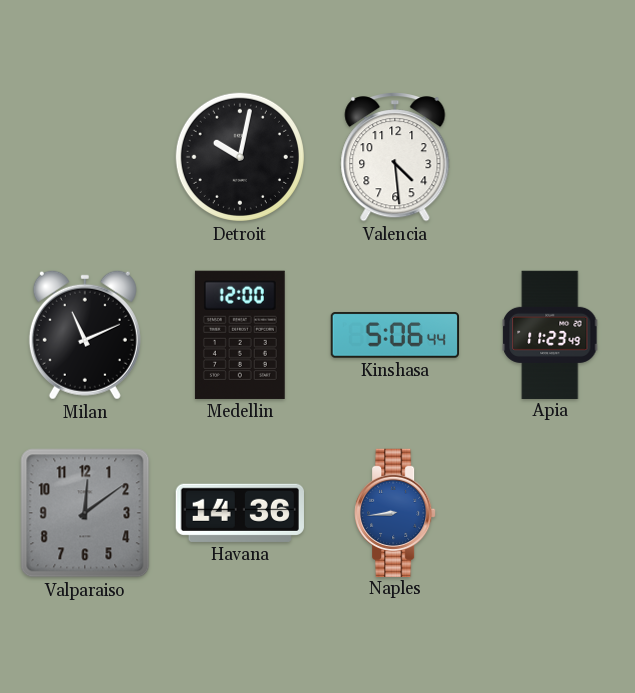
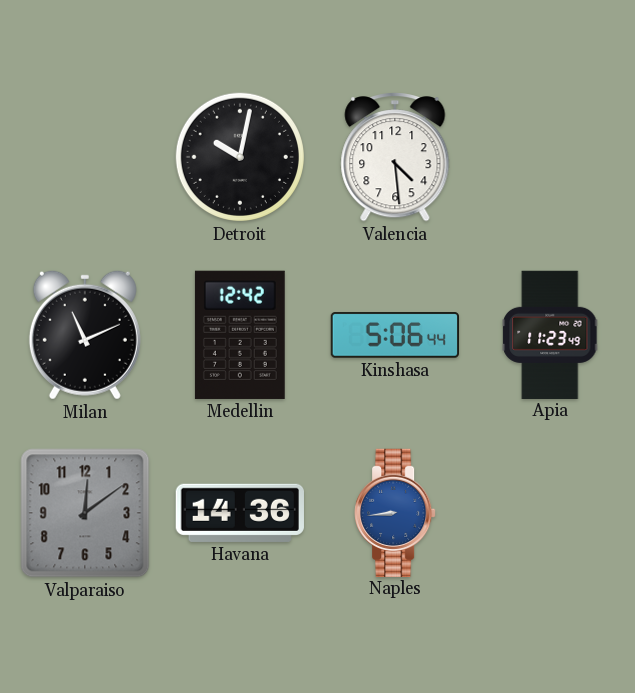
Medellin: 12:00 -> 12:42
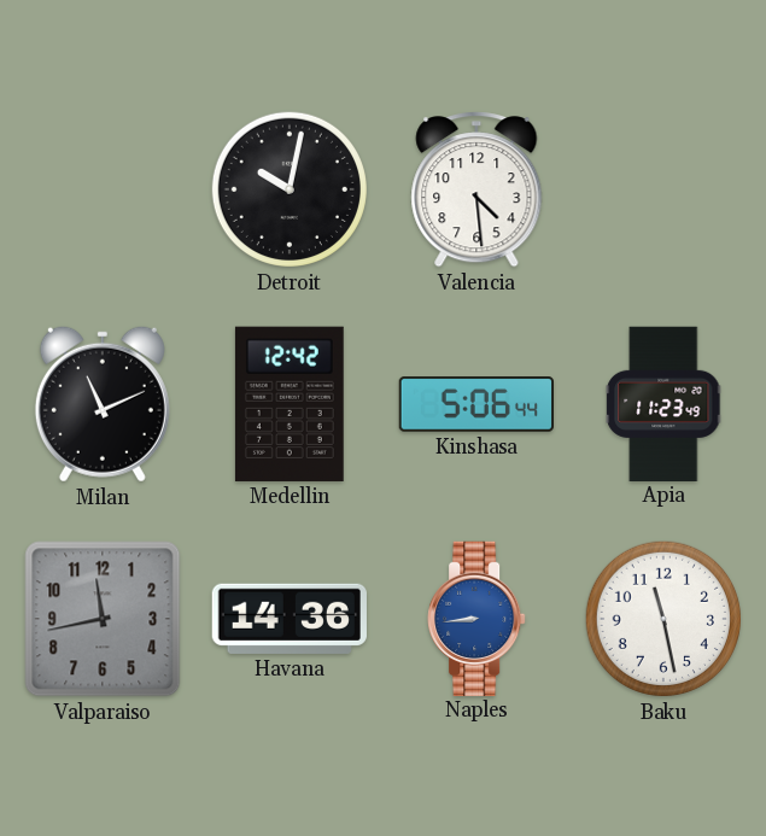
Valparaiso: 12:09 -> 11:43
Baku: none -> 11:28
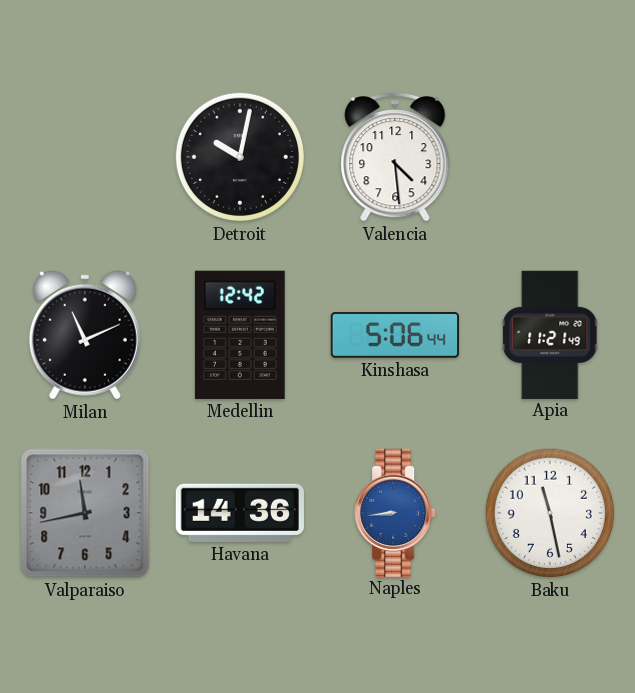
Apia: 11:23 -> 11:21
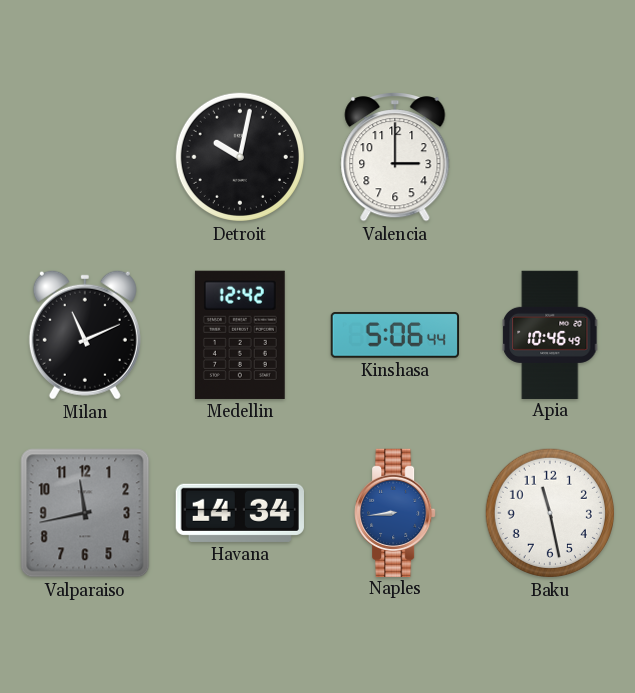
Valencia: 4:29 -> 3:00
Apia: 11:21 -> 10:46
Havana: 14:36 -> 14:34
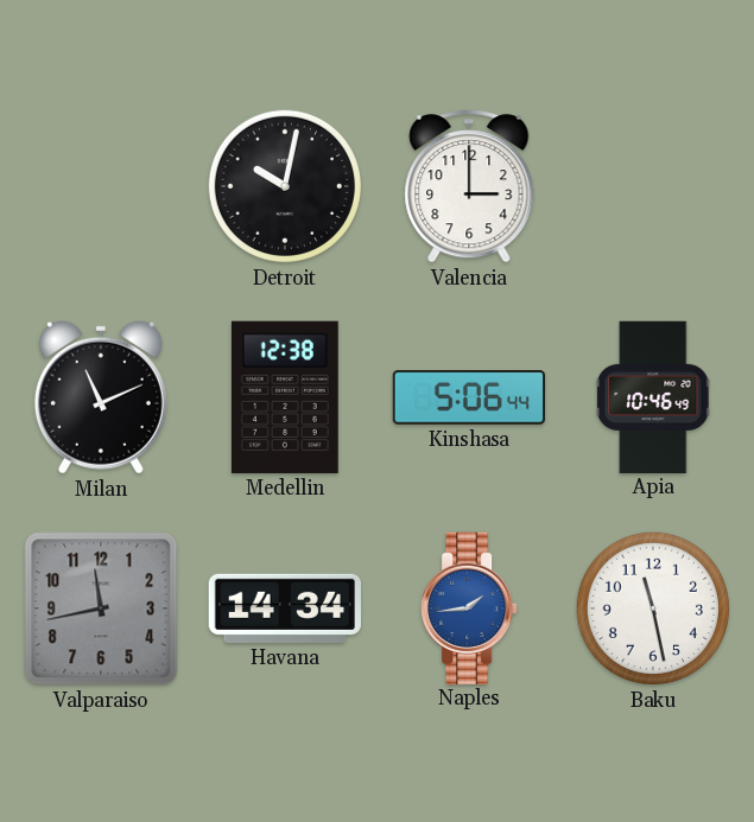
Medellin: 12:42 -> 12:38
Naples: 8:44 -> 1:44
